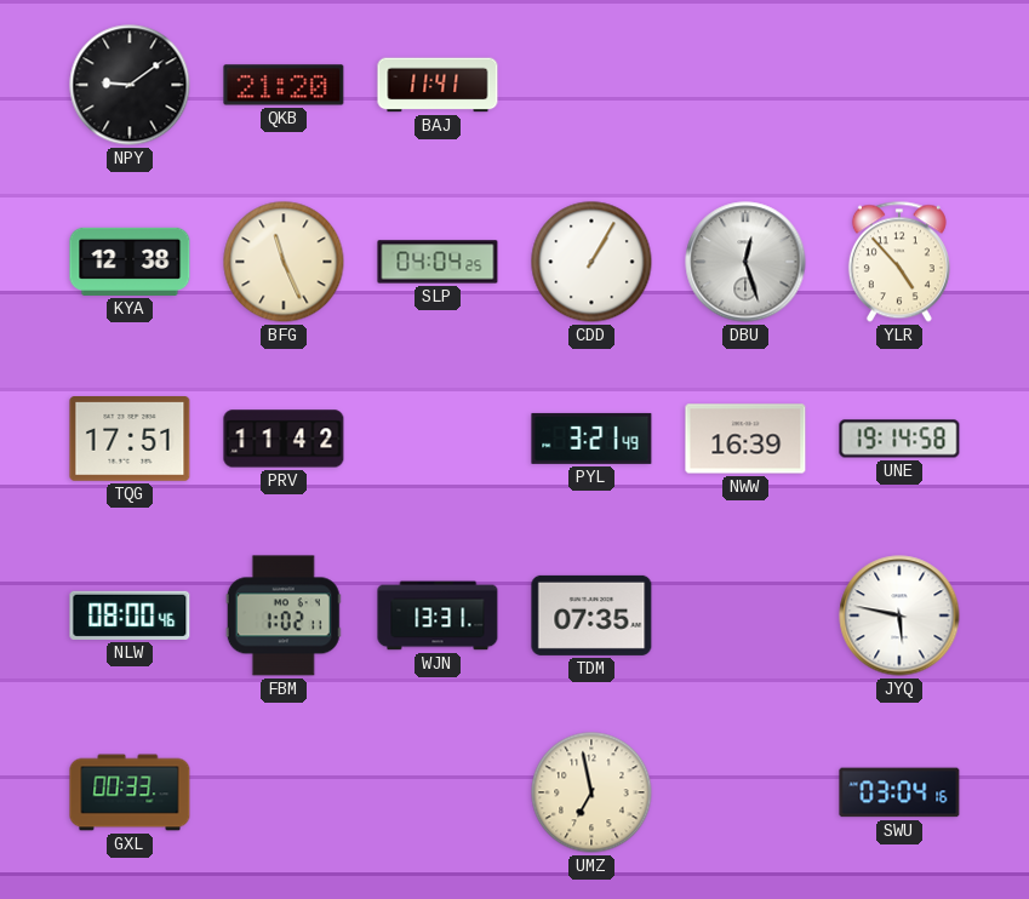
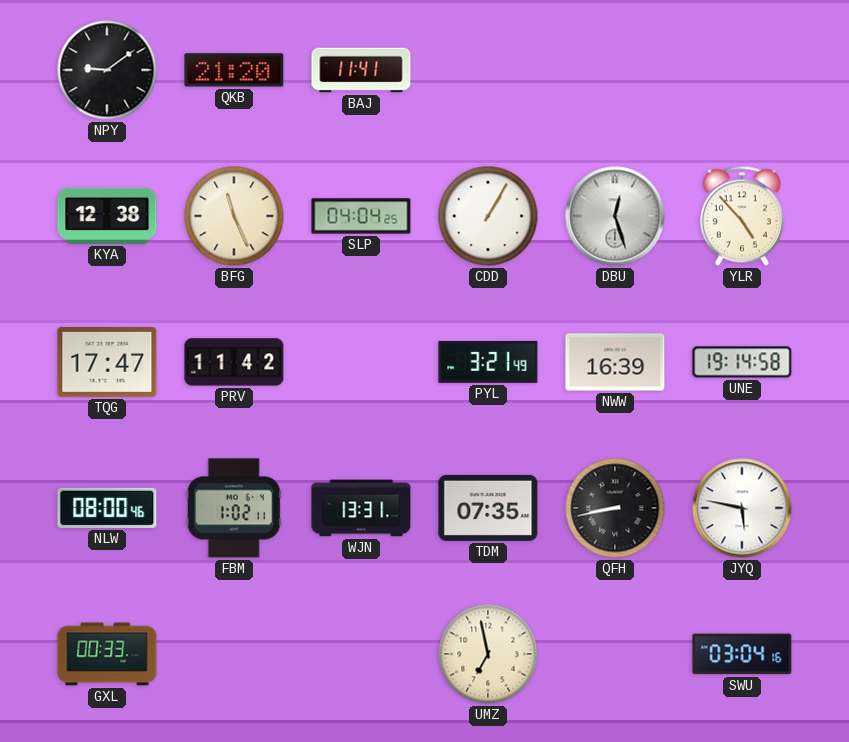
TQG: 17:51 -> 17:47
QFH: none -> 8:43
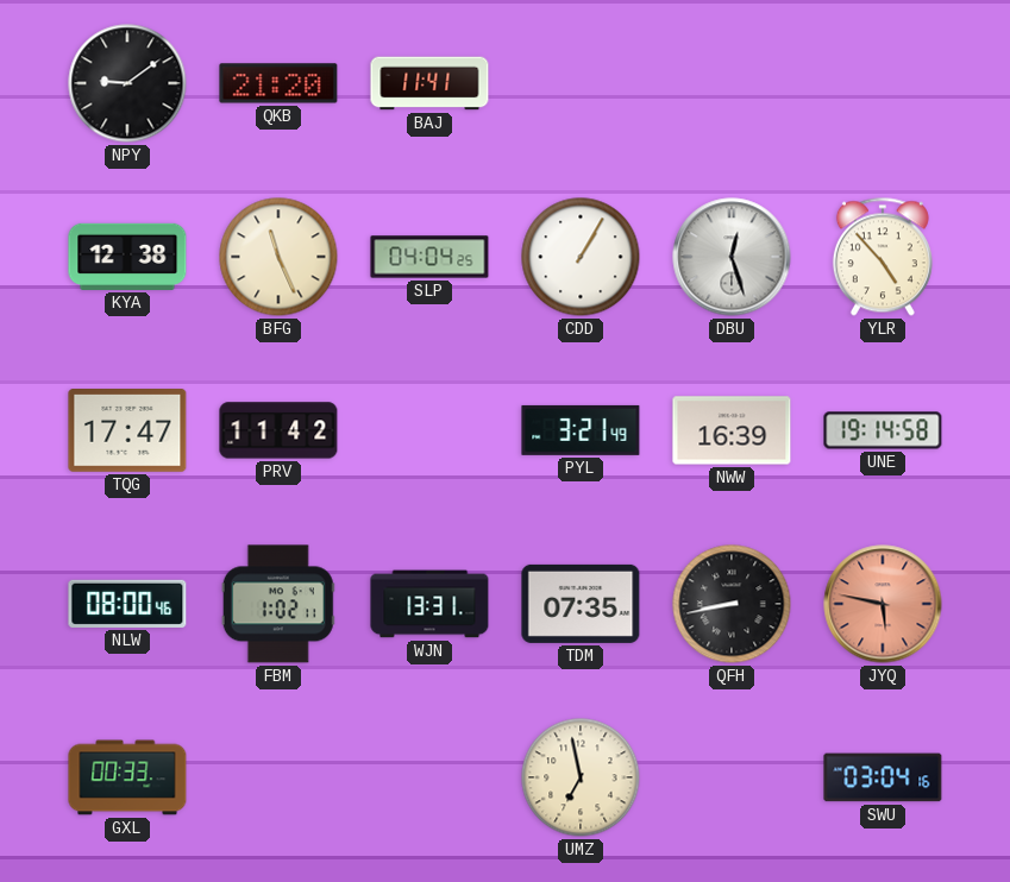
JYQ dial: white -> salmon
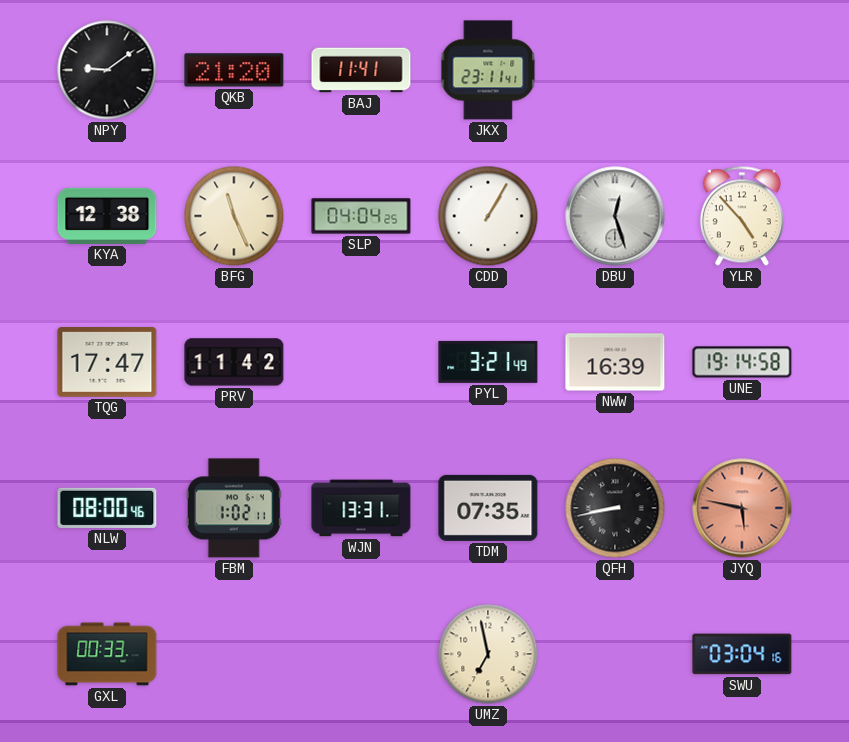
JKX: none -> 23:11
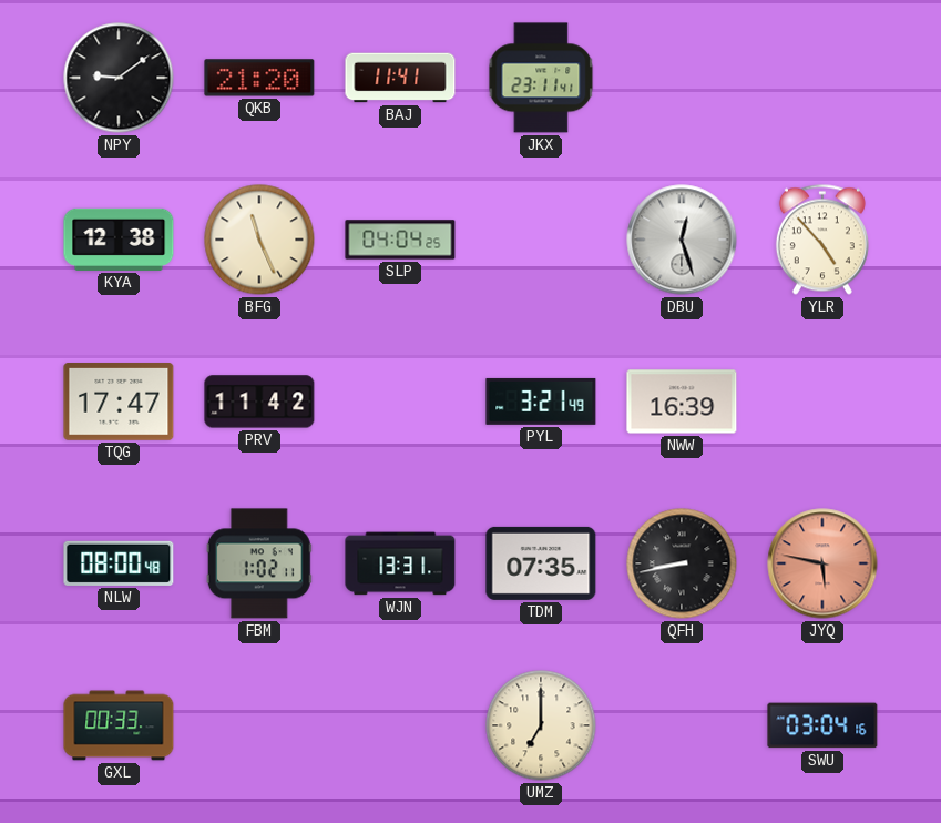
CDD: 1:05 -> none
UNE: 19:14 -> none
NLW: 08:00:46 -> 08:00:48
UMZ: 6:58 -> 7:00
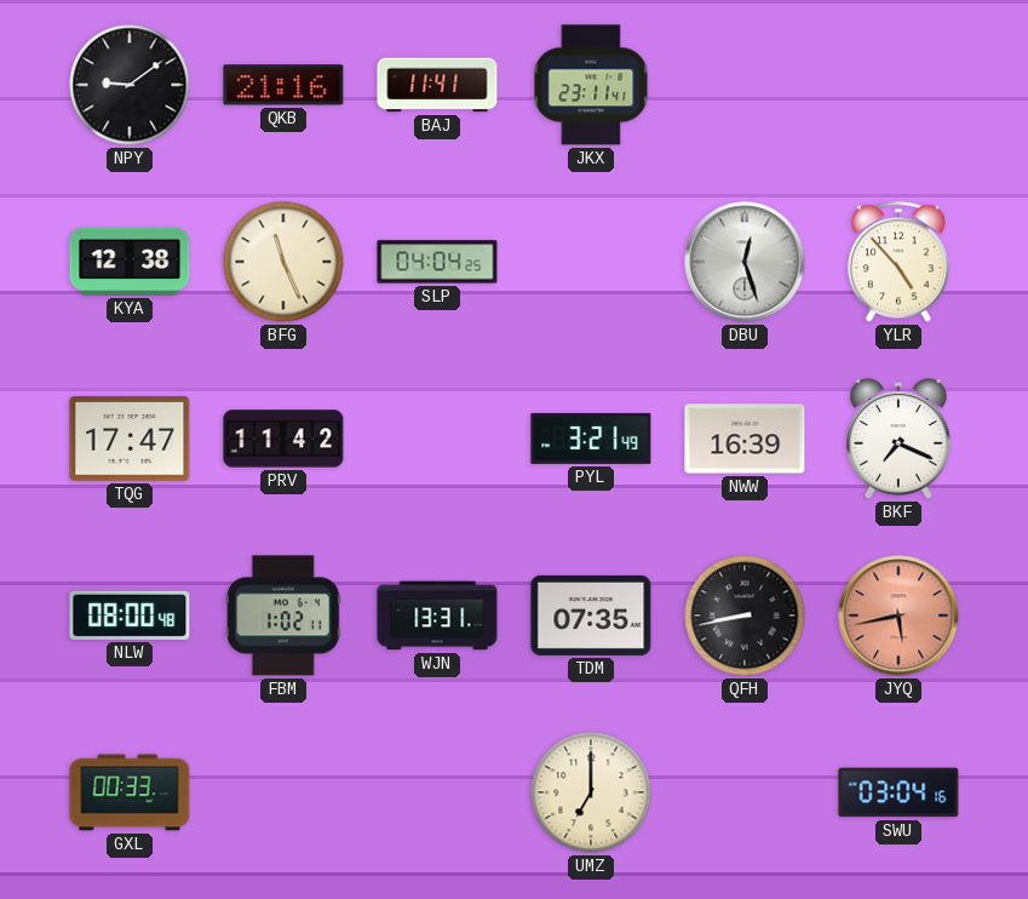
QKB: 21:20 -> 21:16
BKF: none -> 7:19
JYQ: 5:47 -> 5:43
